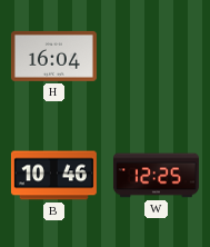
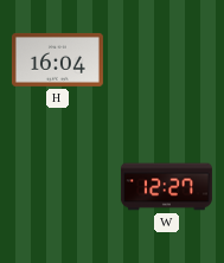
B: 10:46 -> none
W: 12:25 -> 12:27
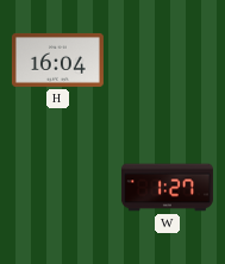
W: 12:27 -> 1:27
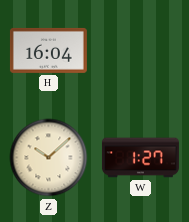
Z: none -> 10:08
